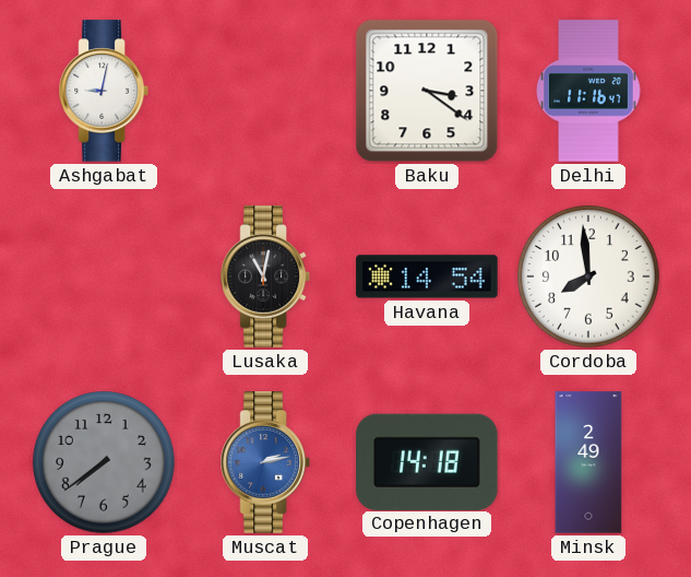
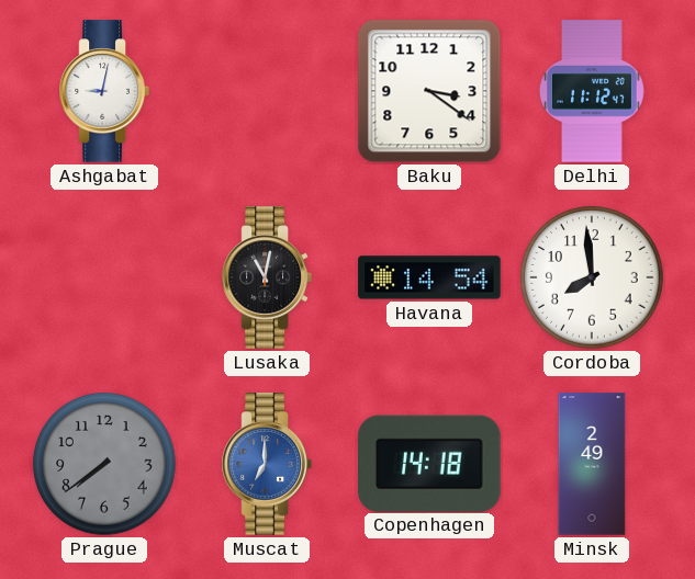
Delhi: 11:16 -> 11:12
Muscat: 2:13 -> 7:00
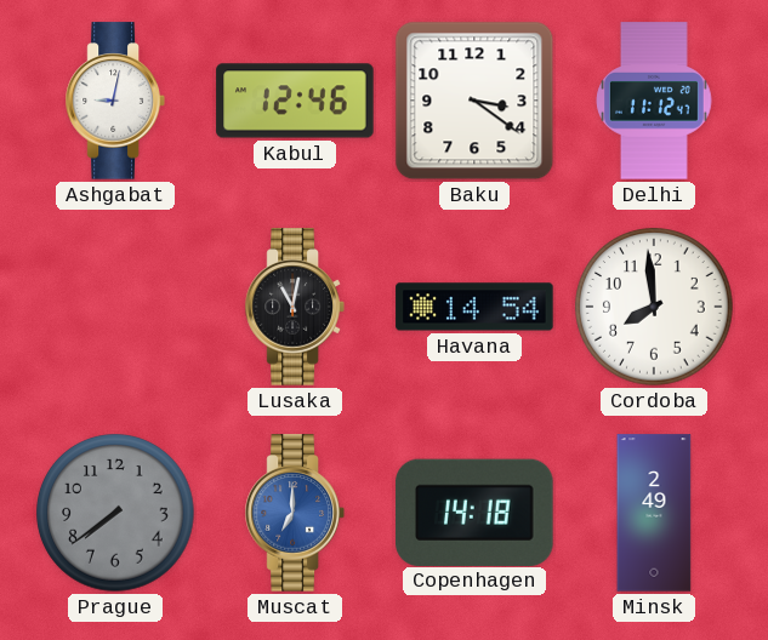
Kabul: none -> 12:46
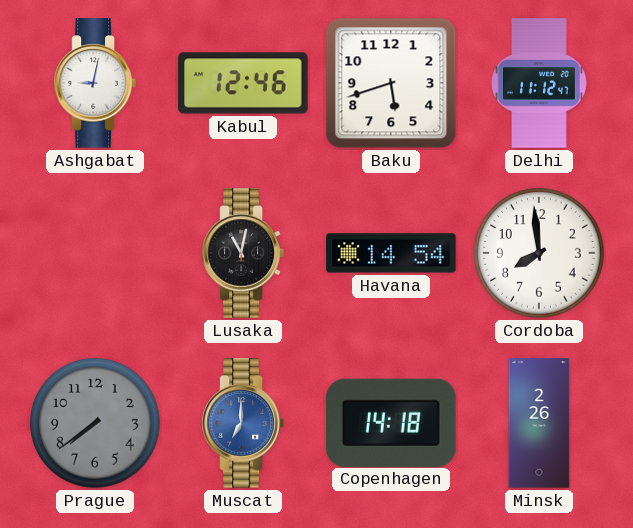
Baku: 3:21 -> 5:42
Minsk: 2:49 -> 2:26
